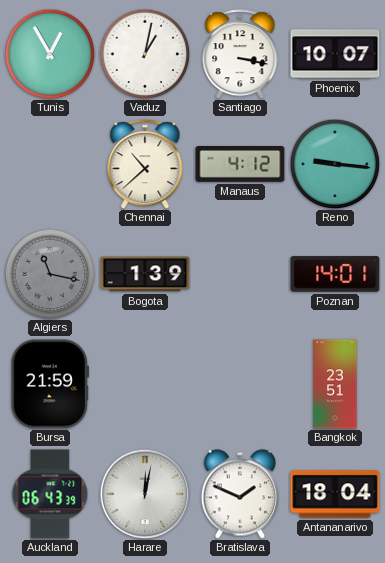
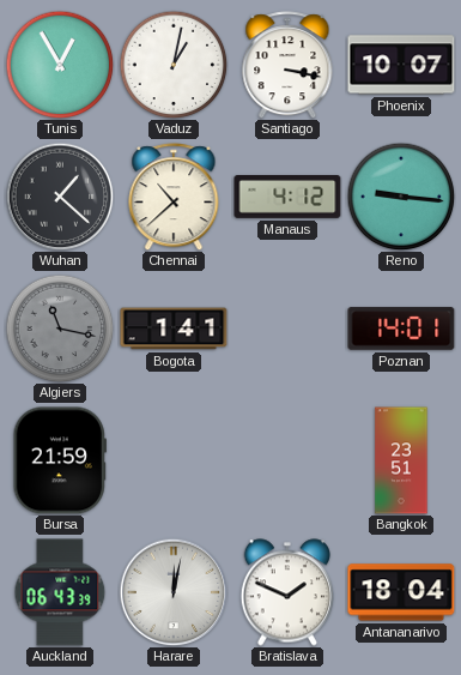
Wuhan: none -> 1:22
Bogota: 1:39 -> 1:41
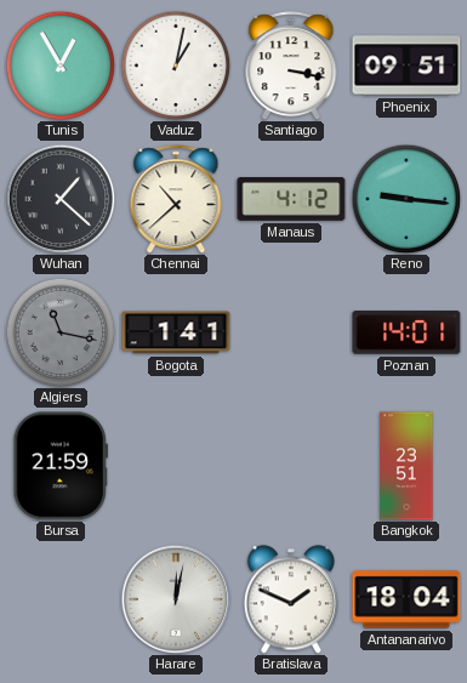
Phoenix: 10:07 -> 09:51
Auckland: 06:43 -> none
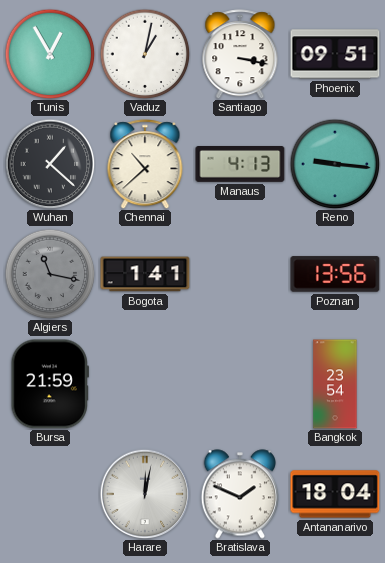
Manaus: 4:12 -> 4:13
Poznan: 14:01 -> 13:56
Bangkok: 23:51 -> 23:54
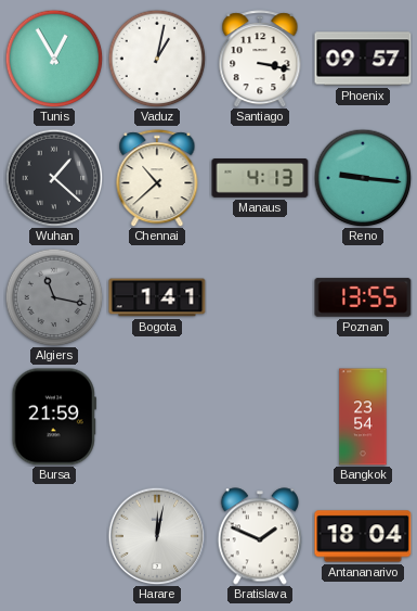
Phoenix: 09:51 -> 09:57
Poznan: 13:56 -> 13:55
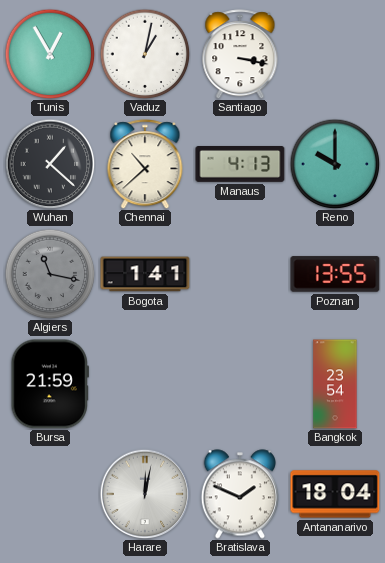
Phoenix: 09:57 -> none
Reno: 9:16 -> 10:00
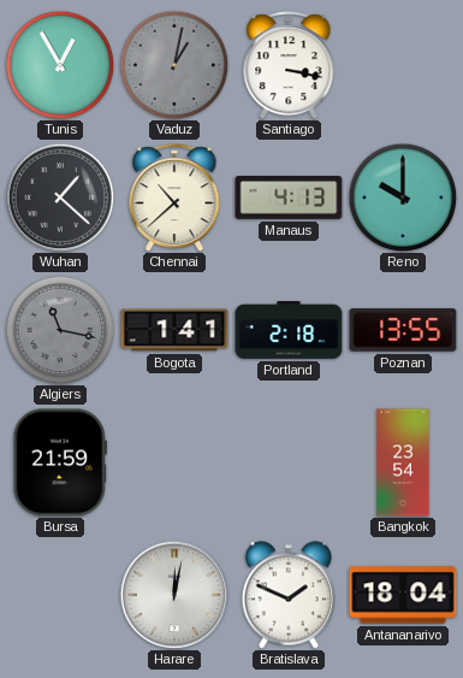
Vaduz dial: white -> grey
Portland: none -> 2:18
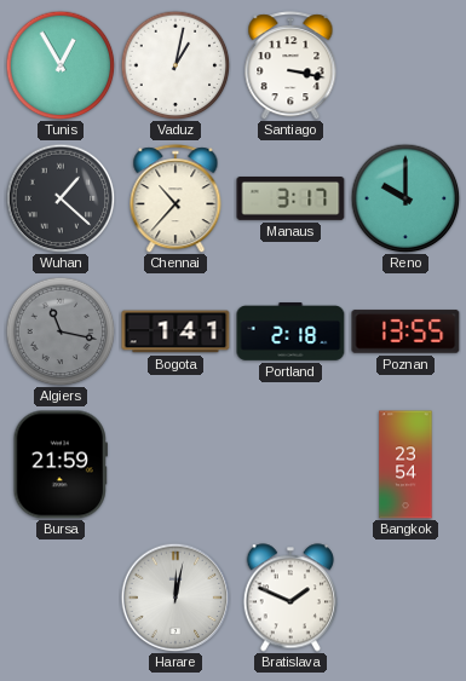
Vaduz dial: grey -> white
Chennai: 10:38 -> 10:37
Manaus: 4:13 -> 3:17
Antananarivo: 18:04 -> none
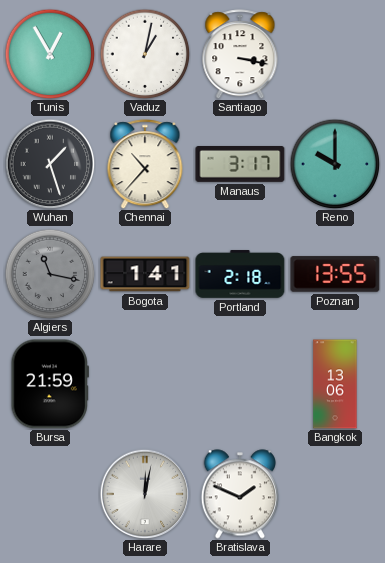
Wuhan: 1:22 -> 1:27
Bangkok: 23:54 -> 13:06
